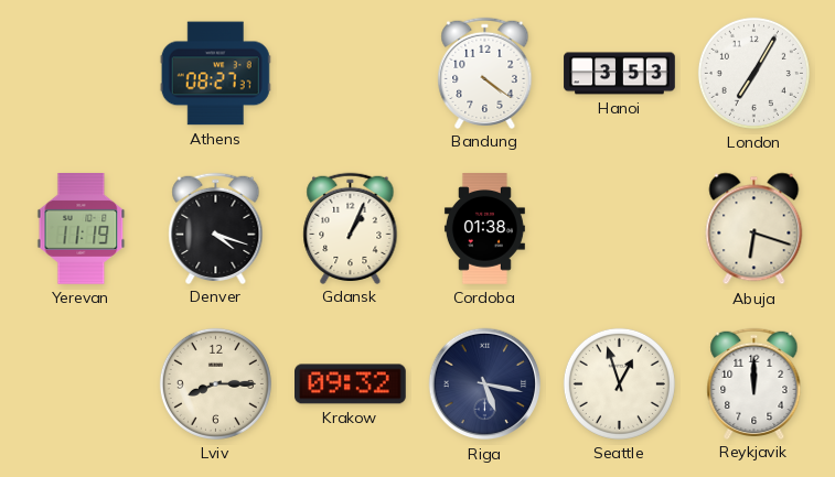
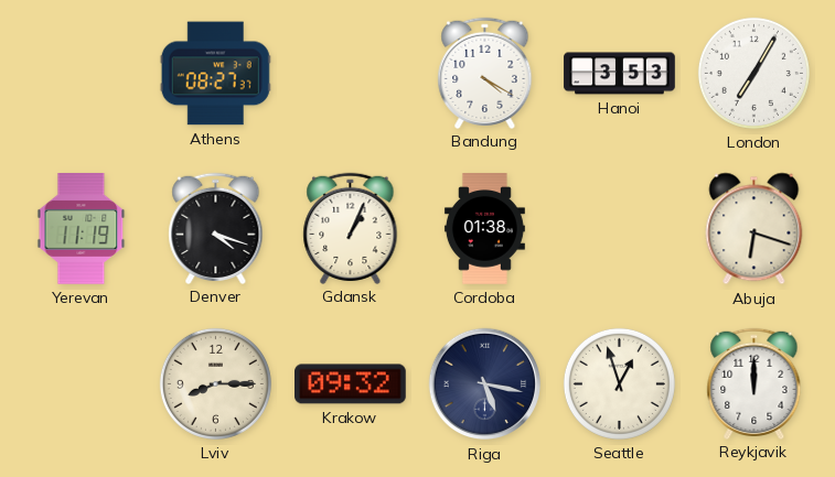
Bandung: 4:21 -> 4:20
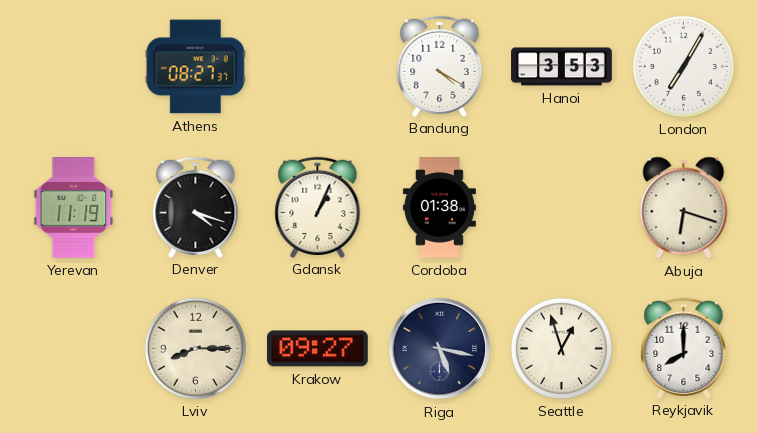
Krakow: 09:32 -> 09:27
Reykjavik: 12:00 -> 8:00
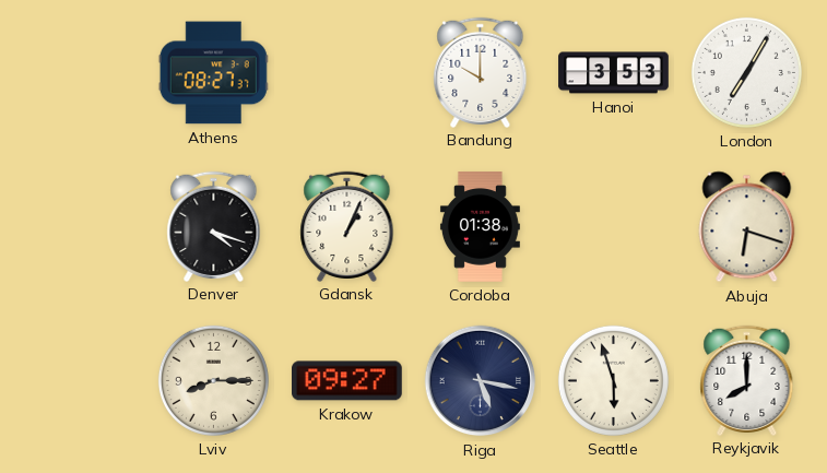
Bandung: 4:20 -> 10:00
Yerevan: 11:19 -> none
Seattle: 12:57 -> 5:57
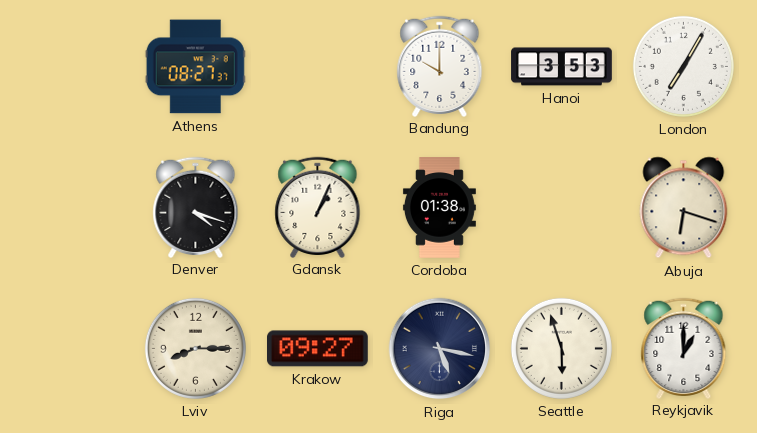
Reykjavik: 8:00 -> 1:00
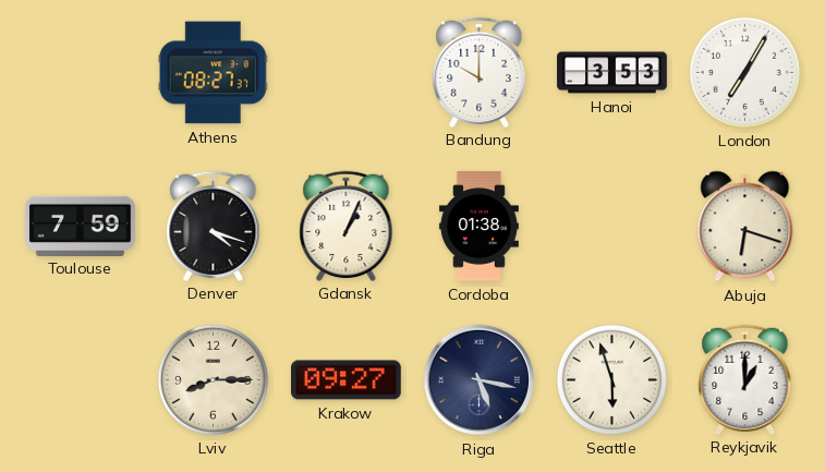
Toulouse: none -> 7:59
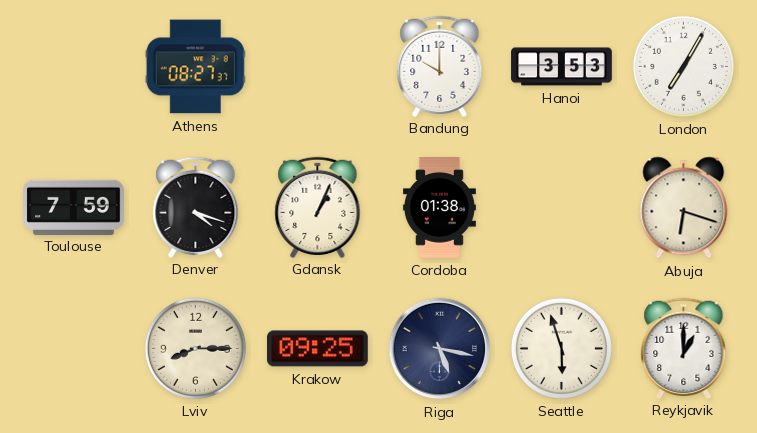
Krakow: 09:27 -> 09:25
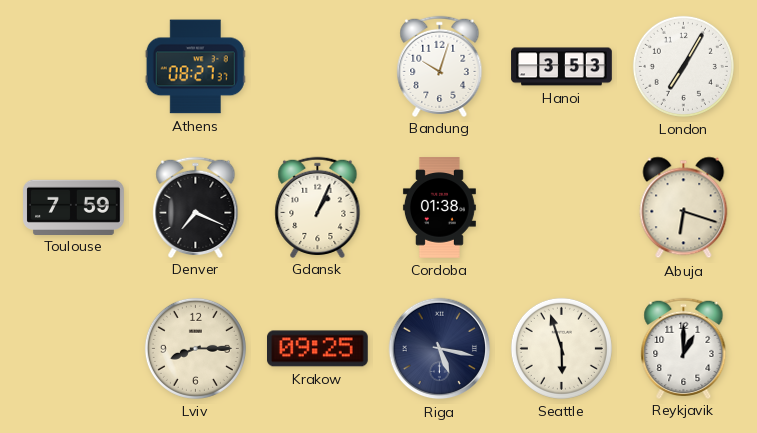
Bandung: 10:00 -> 10:03
Denver: 4:18 -> 7:19
